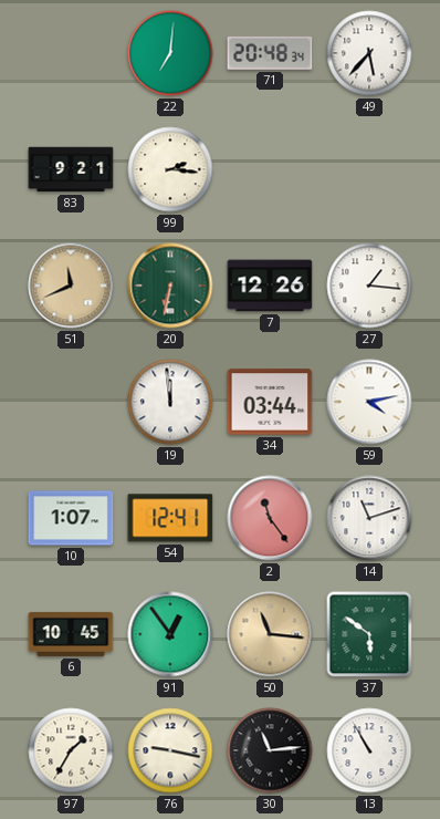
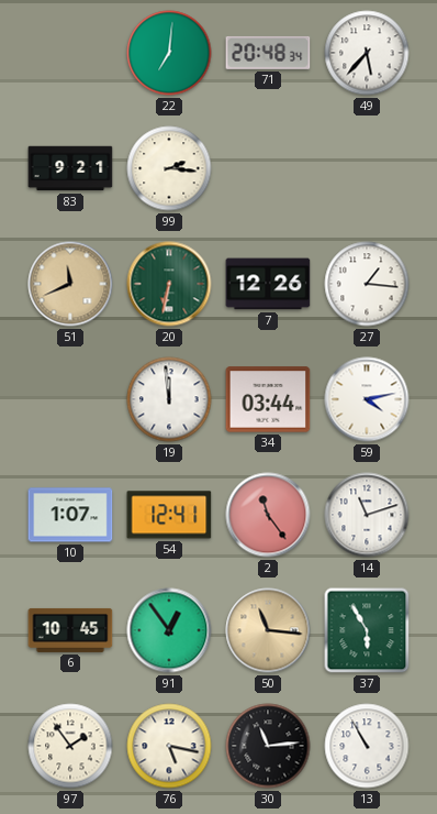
37: 5:51 -> 5:55
97: 1:35 -> 1:54
76: 9:17 -> 5:17
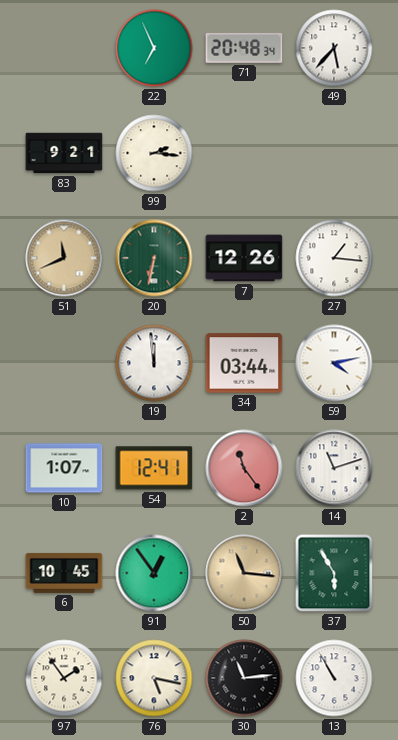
22: 7:01 -> 6:56
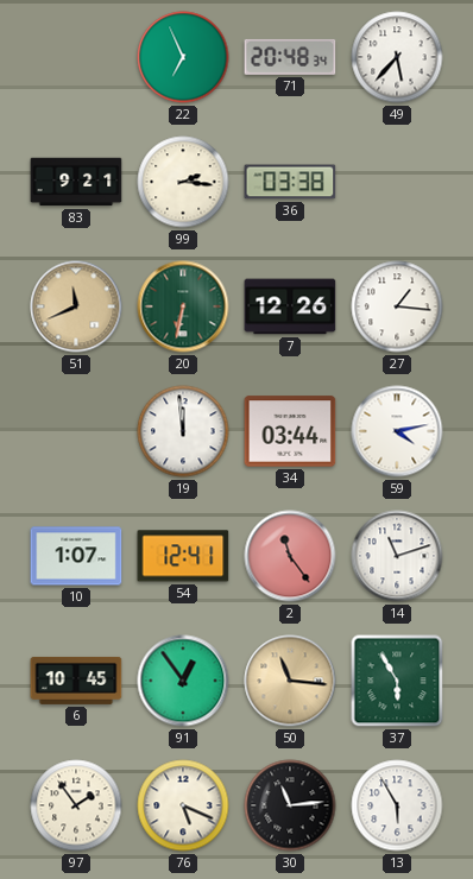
36: none -> 03:38
76: 5:17 -> 5:19
13: 10:55 -> 5:55
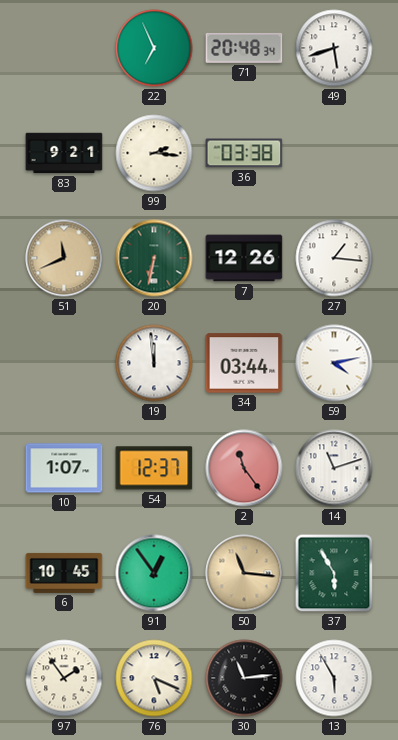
49: 5:37 -> 5:42
54: 12:41 -> 12:37
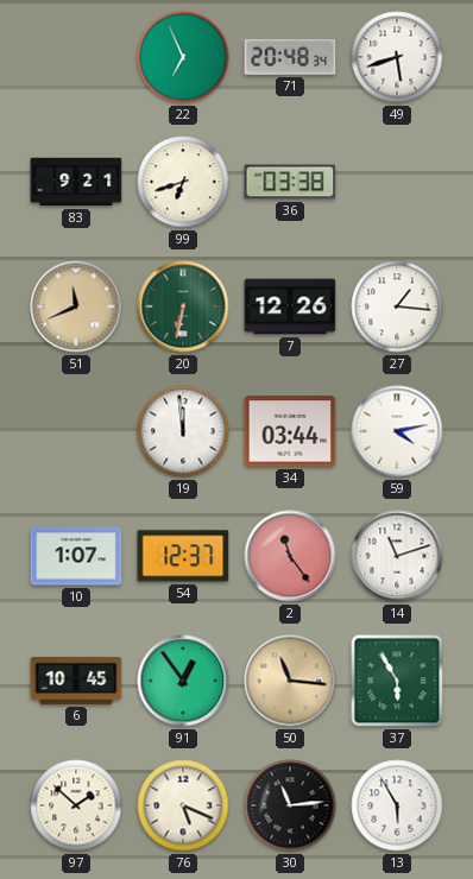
99: 2:16 -> 6:42
97: 1:54 -> 1:52
